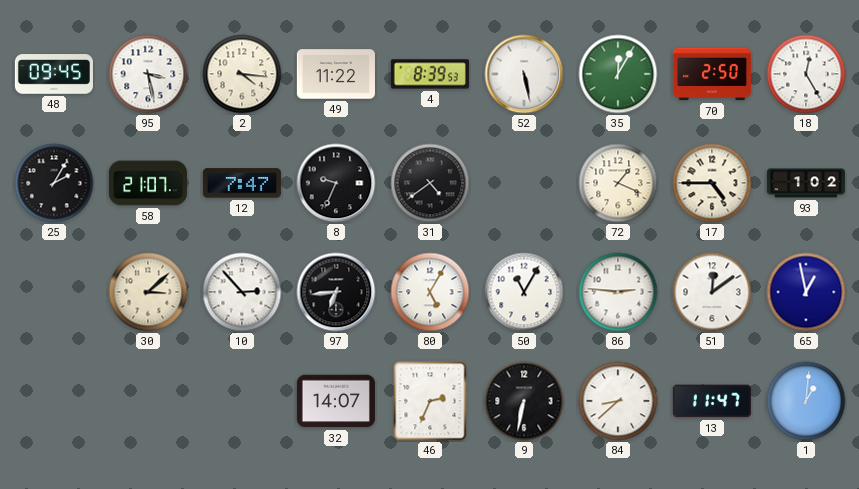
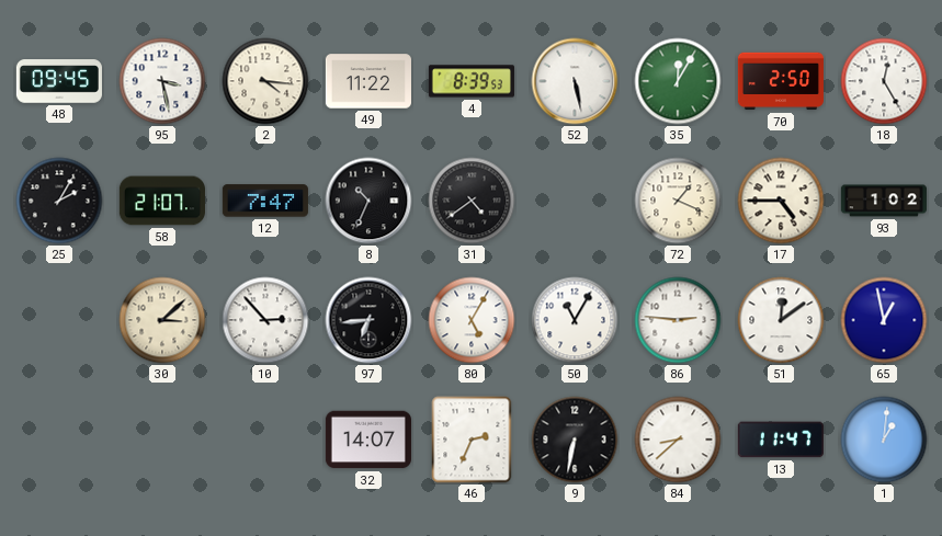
8: 9:34 -> 10:34
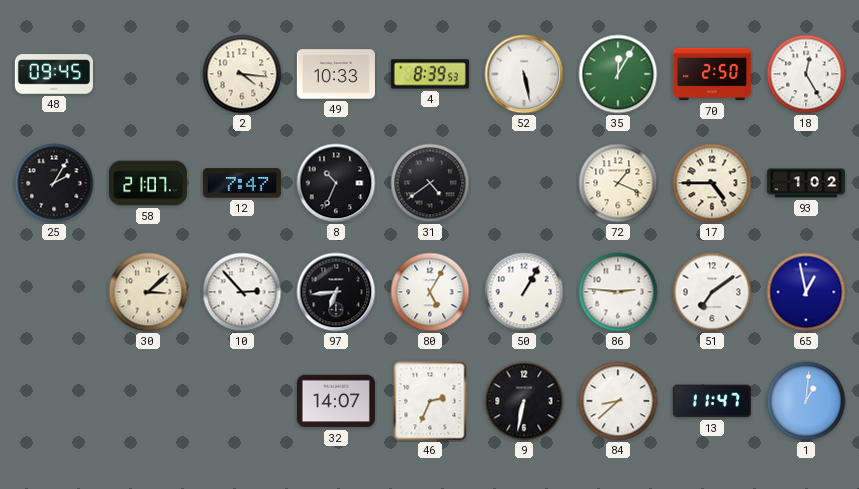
95: 3:28 -> none
49: 11:22 -> 10:33
50: 11:05 -> 1:05
51: 12:09 -> 7:09
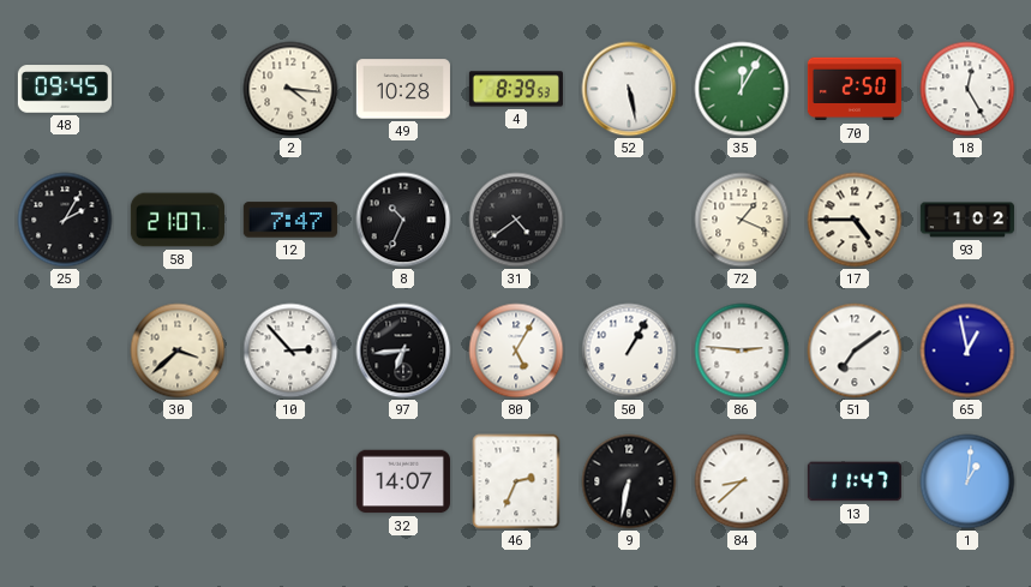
49: 10:33 -> 10:28
30: 3:08 -> 3:38
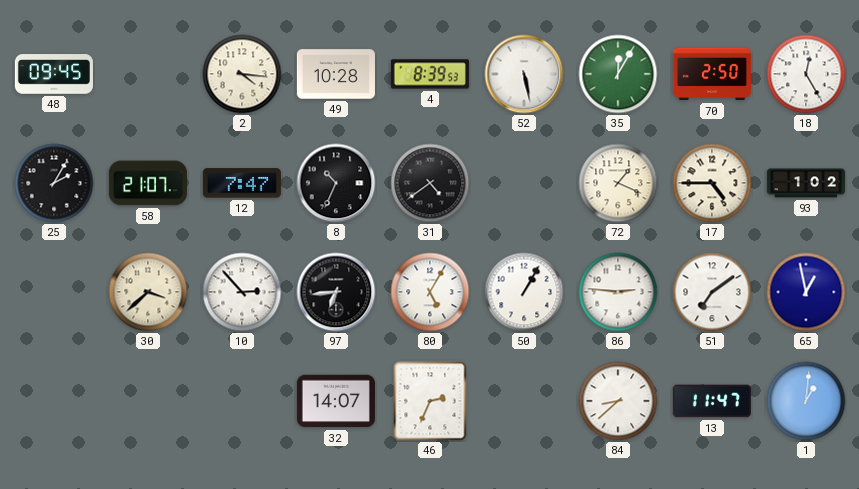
9: 6:32 -> none
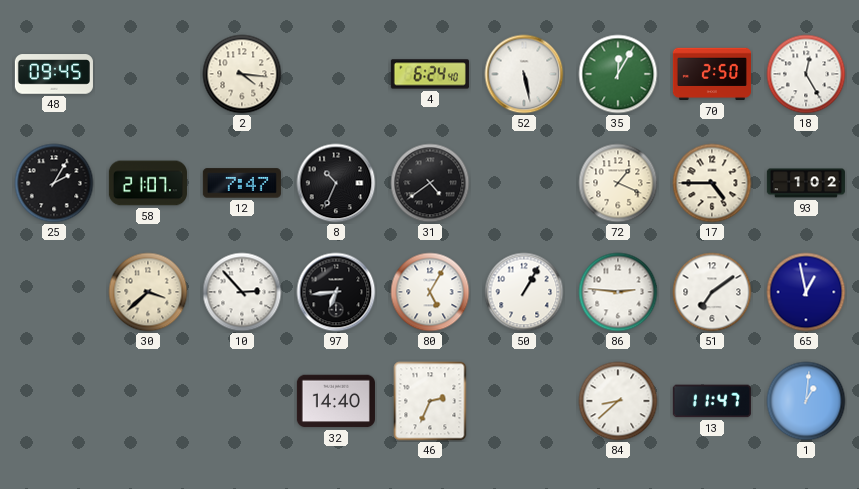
49: 10:28 -> none
4: 8:39 -> 6:24
32: 14:07 -> 14:40
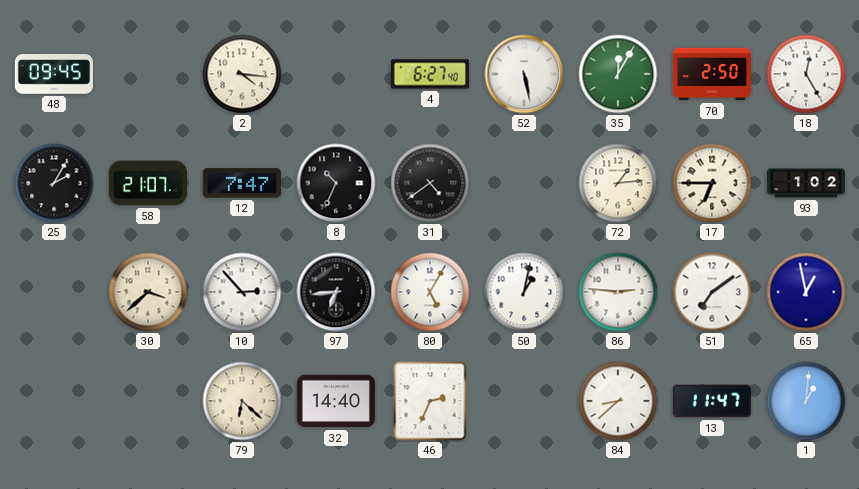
4: 6:24 -> 6:27
72: 1:19 -> 1:14
17: 4:45 -> 6:45
50: 1:05 -> 1:02
79: none -> 6:22
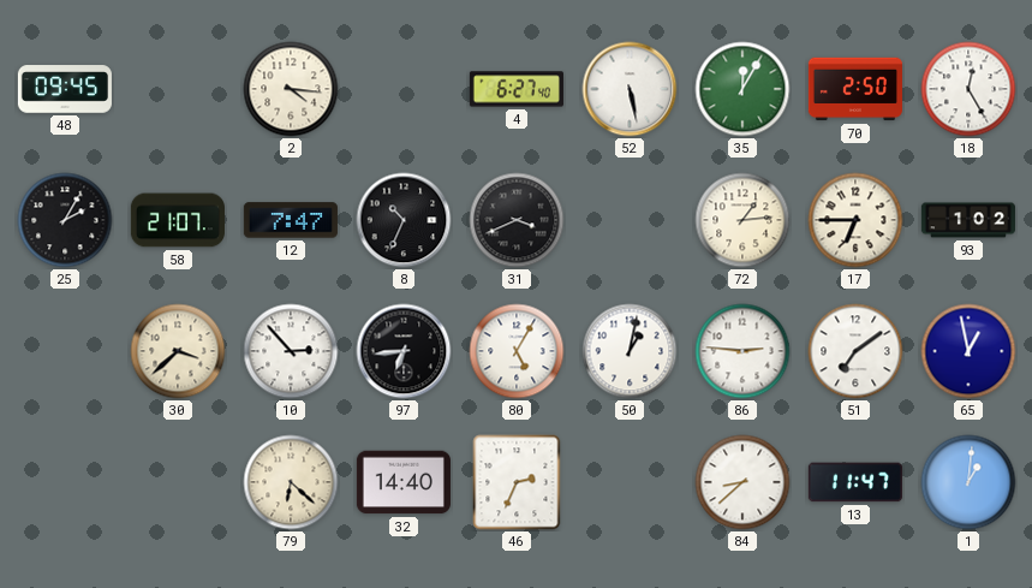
31: 4:39 -> 3:41
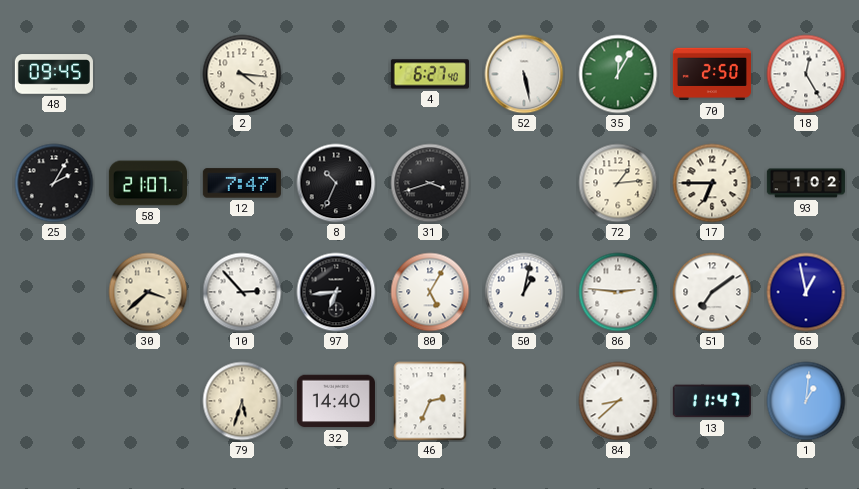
31: 3:41 -> 3:42
79: 6:22 -> 5:33
